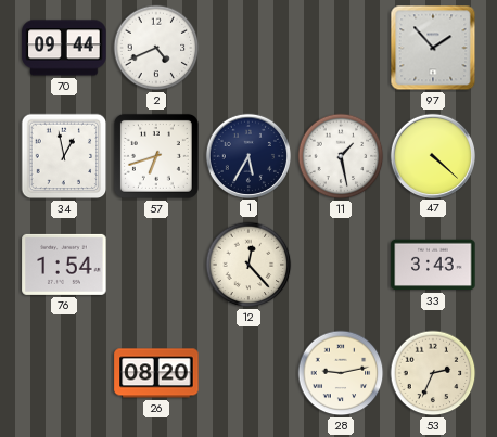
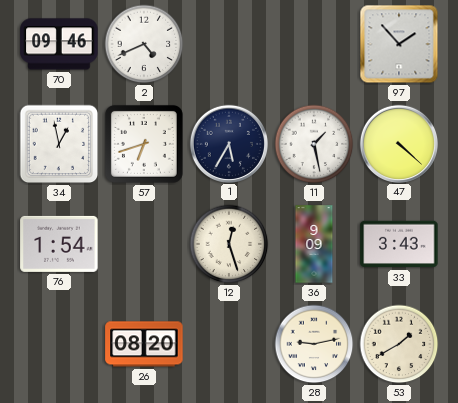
70: 09:44 -> 09:46
12: 12:23 -> 12:27
36: none -> 9:09
53: 2:34 -> 1:40
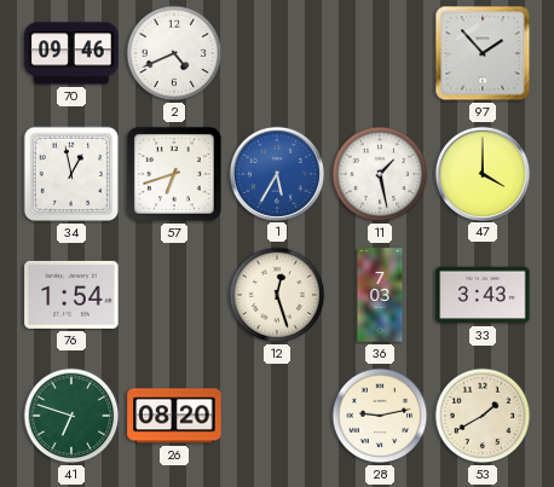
1 dial: navy -> blue
47: 4:22 -> 4:00
36: 9:09 -> 7:03
41: none -> 6:48
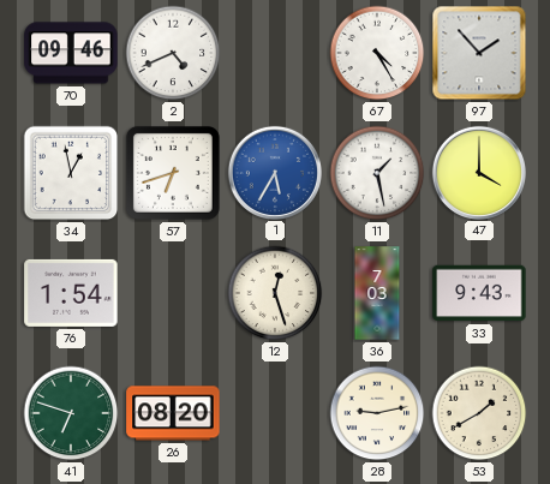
67: none -> 4:25
33: 3:43 -> 9:43
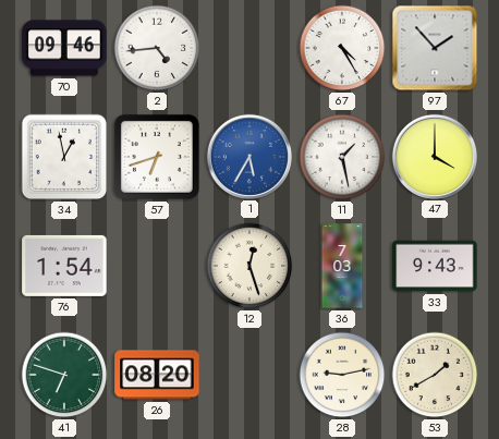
2: 4:41 -> 4:44
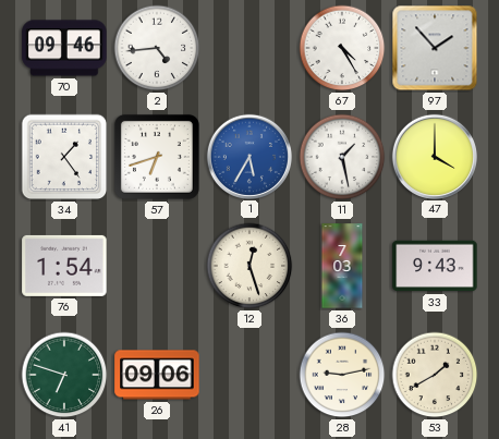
34: 12:58 -> 1:24
26: 08:20 -> 09:06
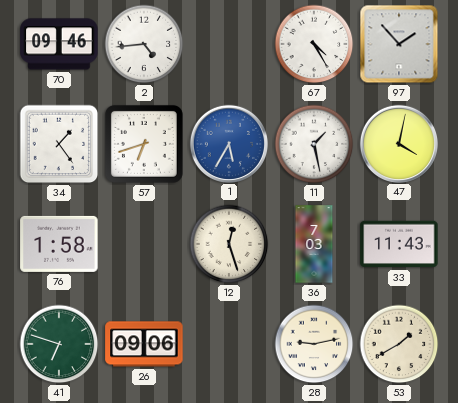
47: 4:00 -> 4:02
76: 1:54 -> 1:58
33: 9:43 -> 11:43
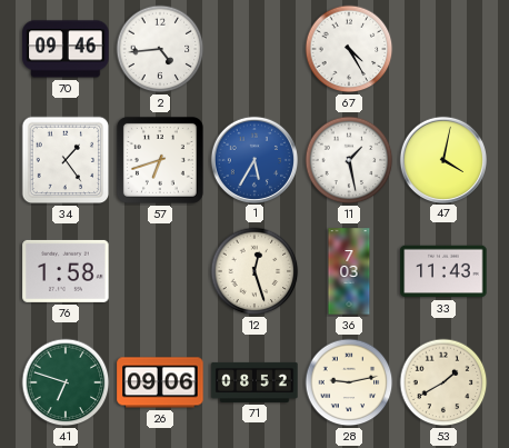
97: 1:53 -> none
71: none -> 08:52
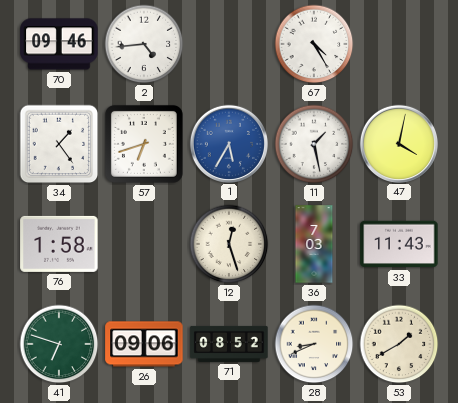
28: 9:13 -> 8:41
